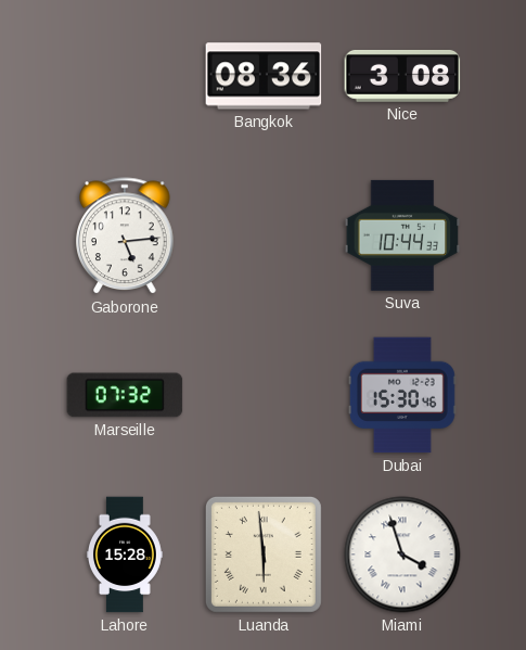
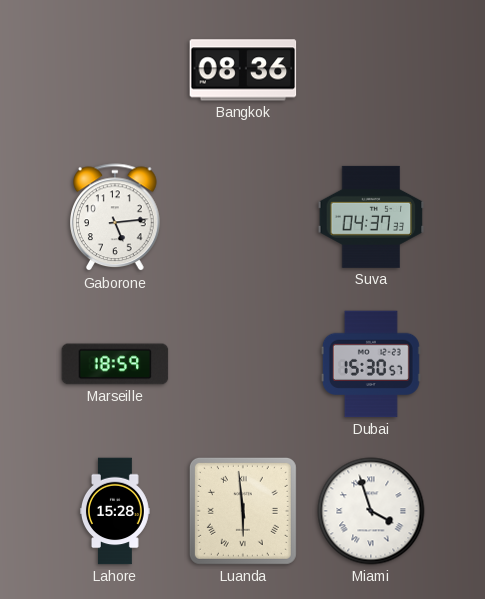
Nice: 3:08 -> none
Suva: 10:44 -> 04:37
Marseille: 07:32 -> 18:59
Dubai: 15:30:46 -> 15:30:57
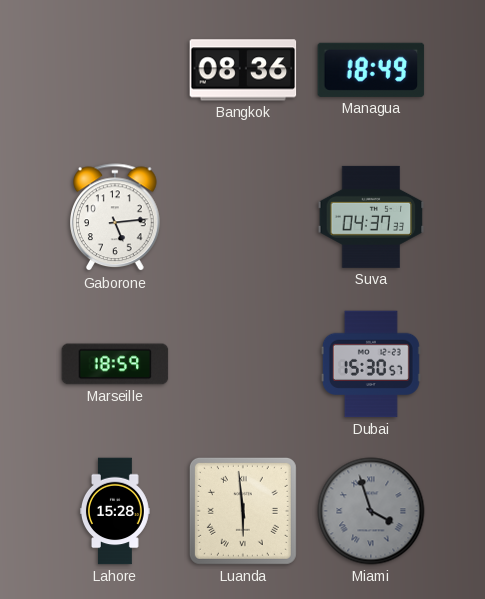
Managua: none -> 18:49
Miami dial: white -> grey
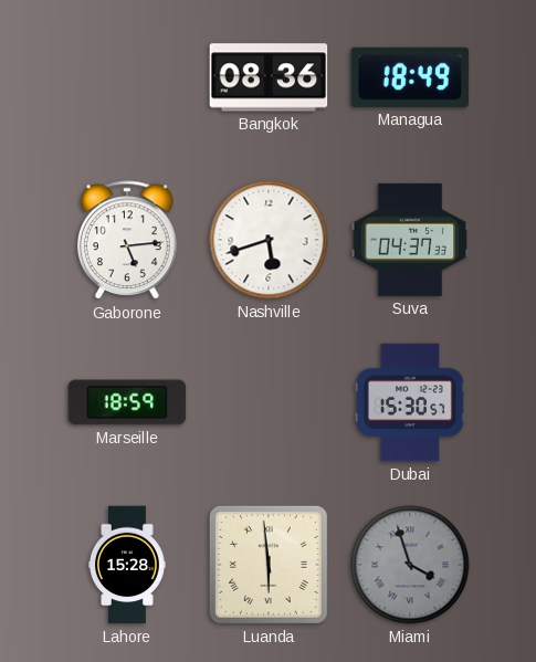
Nashville: none -> 5:42
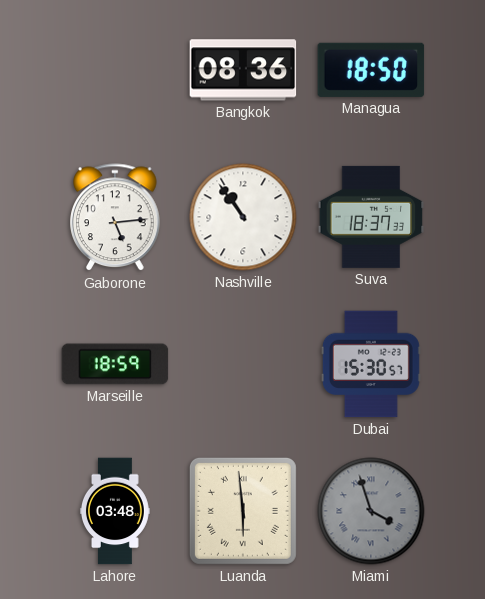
Managua: 18:49 -> 18:50
Nashville: 5:42 -> 10:54
Suva: 04:37 -> 18:37
Lahore: 15:28 -> 03:48
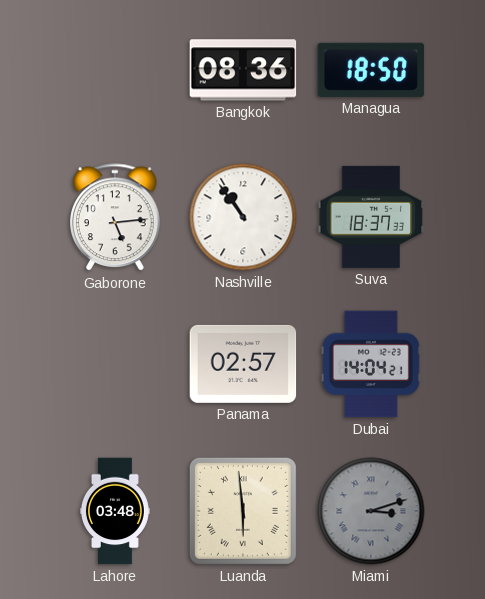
Marseille: 18:59 -> none
Panama: none -> 02:57
Dubai: 15:30 -> 14:04
Miami: 3:57 -> 3:12
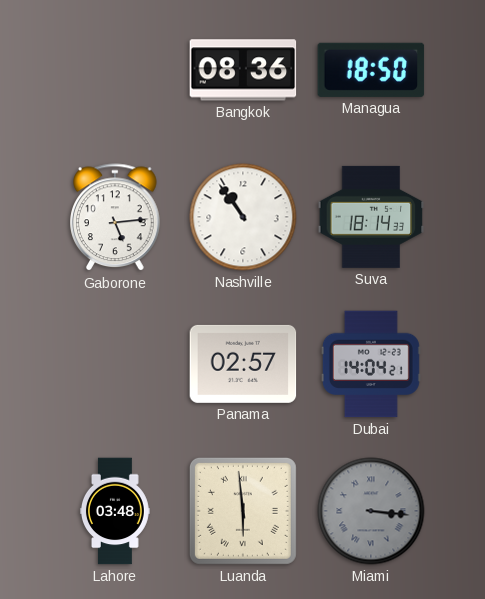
Suva: 18:37 -> 18:14
Miami: 3:12 -> 3:16
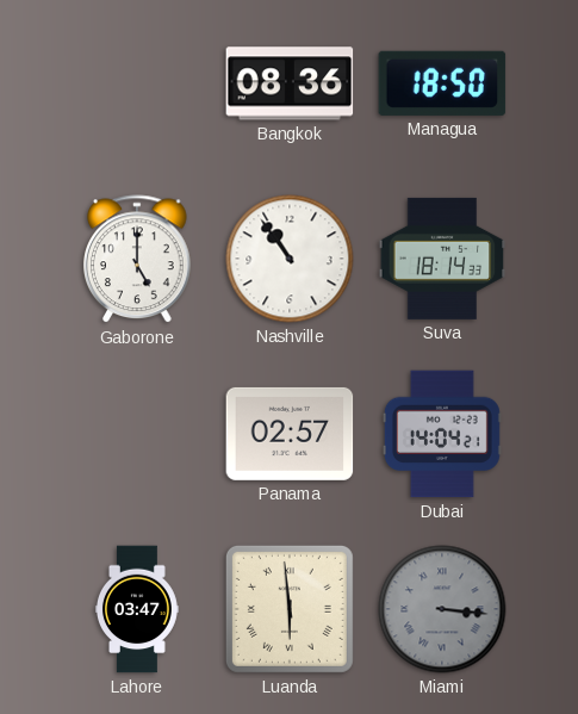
Gaborone: 5:14 -> 5:00
Lahore: 03:48 -> 03:47
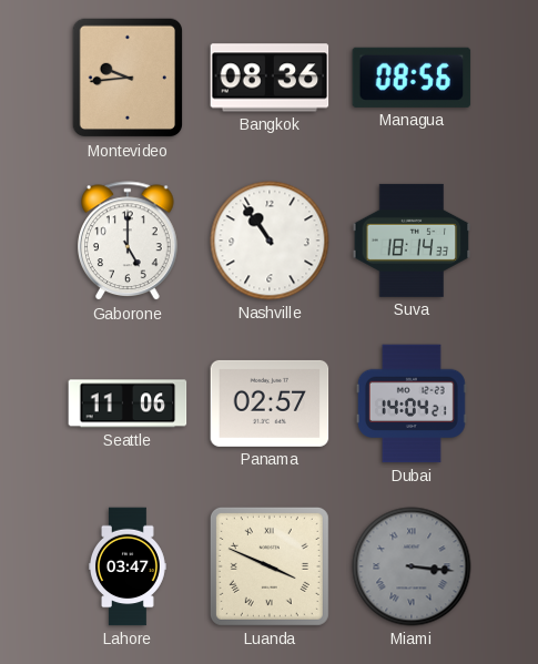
Montevideo: none -> 9:44
Managua: 18:50 -> 08:56
Seattle: none -> 11:06
Luanda: 5:59 -> 3:49
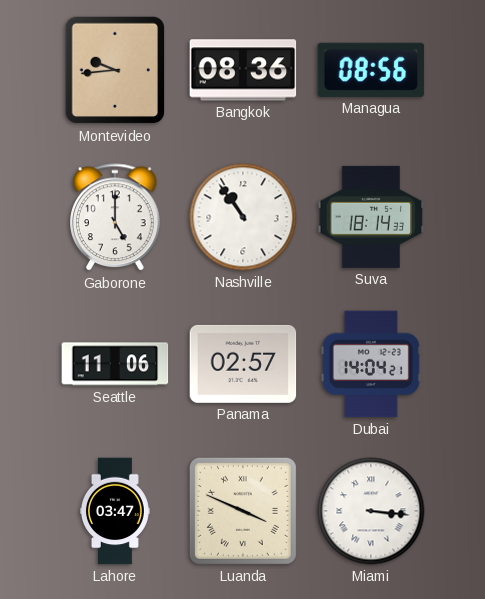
Miami dial: grey -> white
